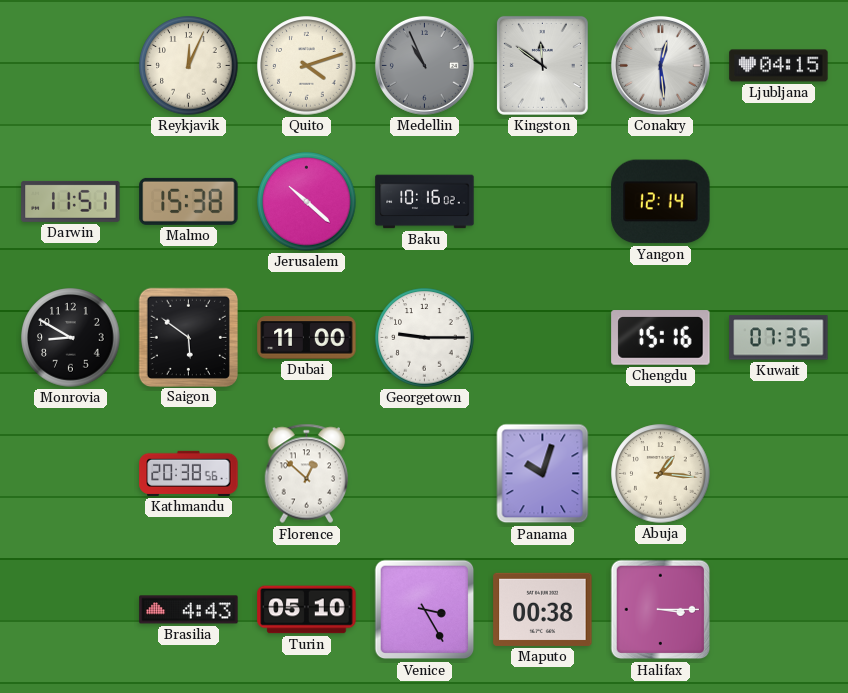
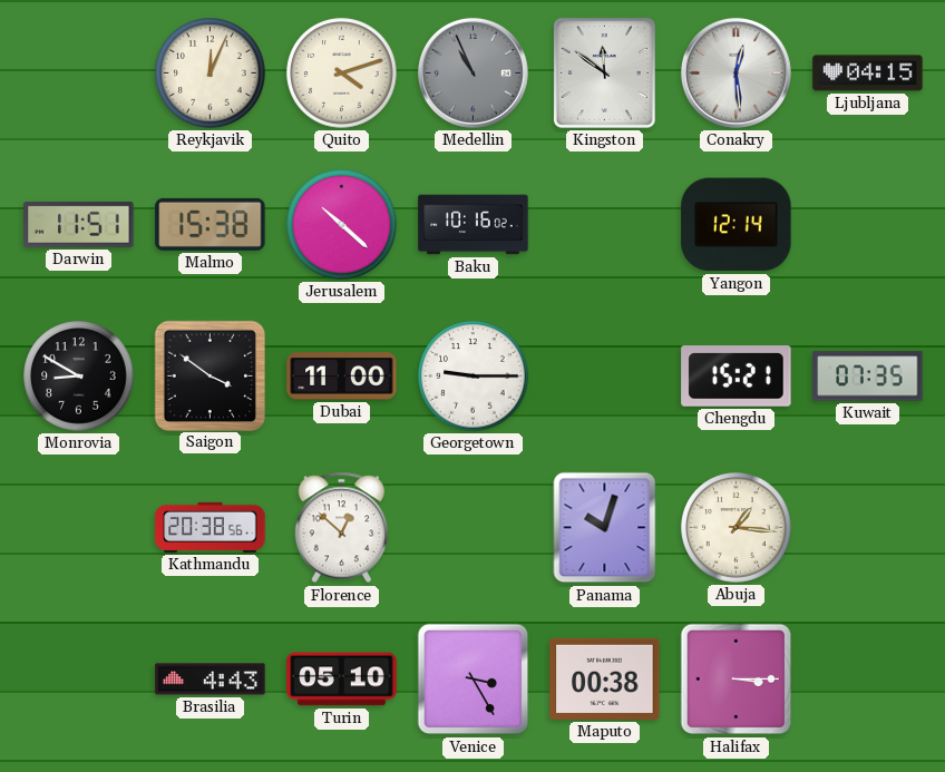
Saigon: 5:51 -> 3:51
Chengdu: 15:16 -> 15:21
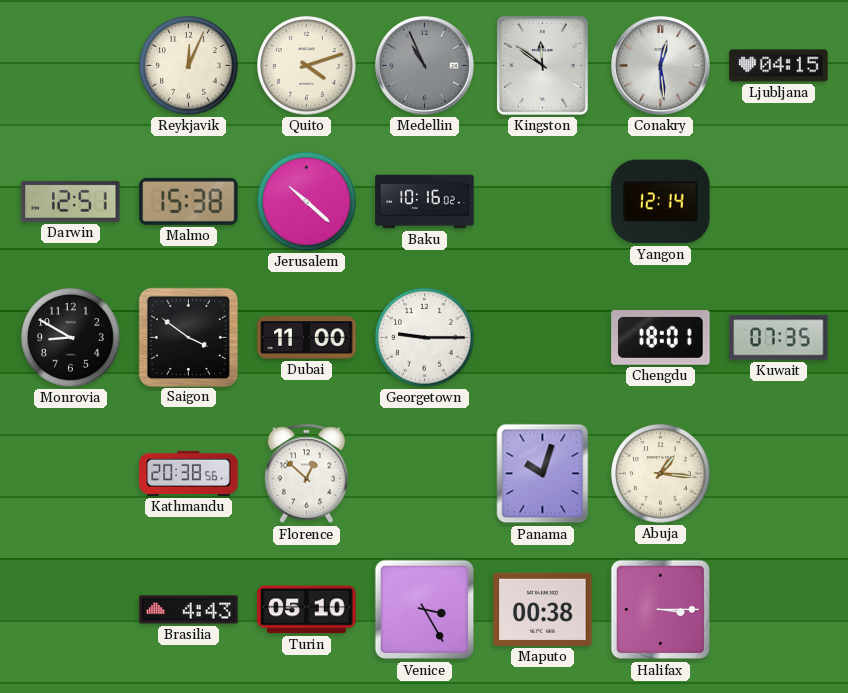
Darwin: 11:51 -> 12:51
Chengdu: 15:21 -> 18:01
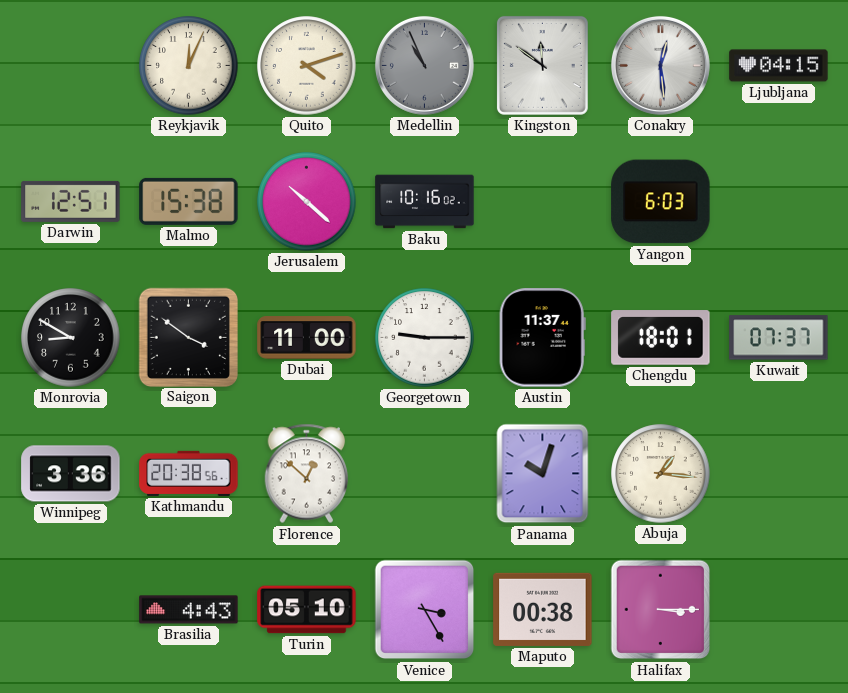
Yangon: 12:14 -> 6:03
Austin: none -> 11:37
Kuwait: 07:35 -> 07:37
Winnipeg: none -> 3:36
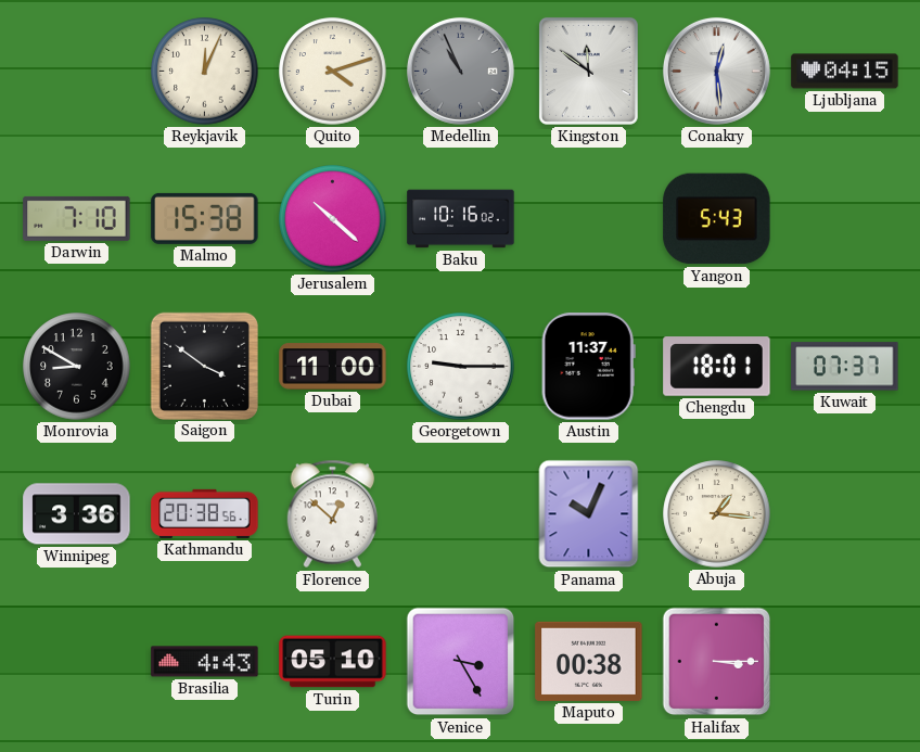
Darwin: 12:51 -> 7:10
Yangon: 6:03 -> 5:43
Panama: 10:03 -> 10:04
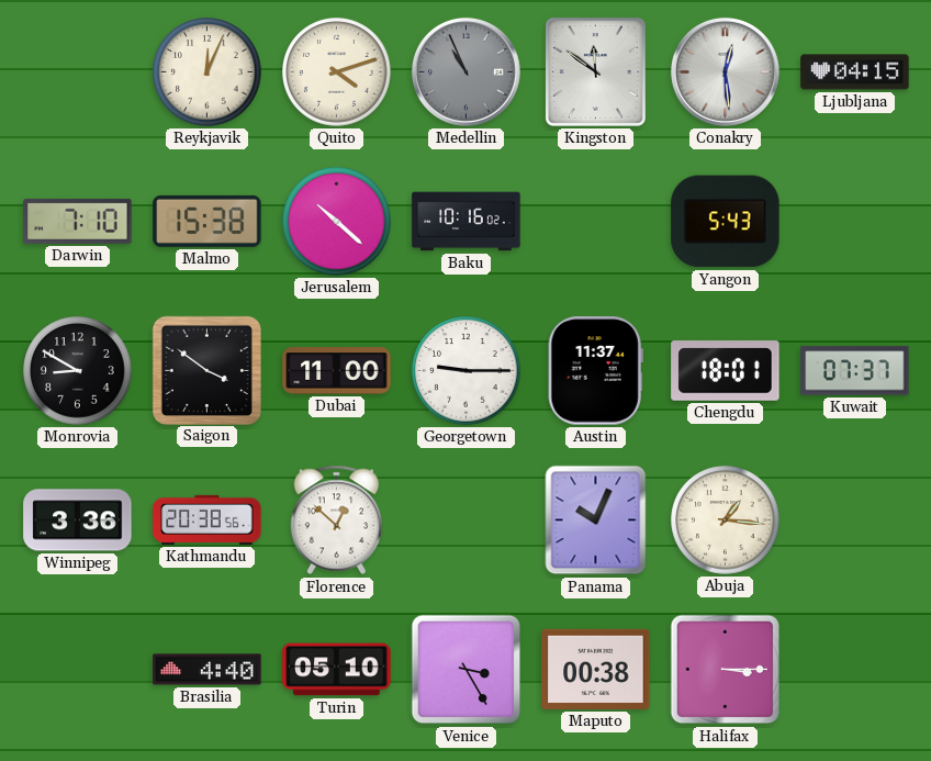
Brasilia: 4:43 -> 4:40
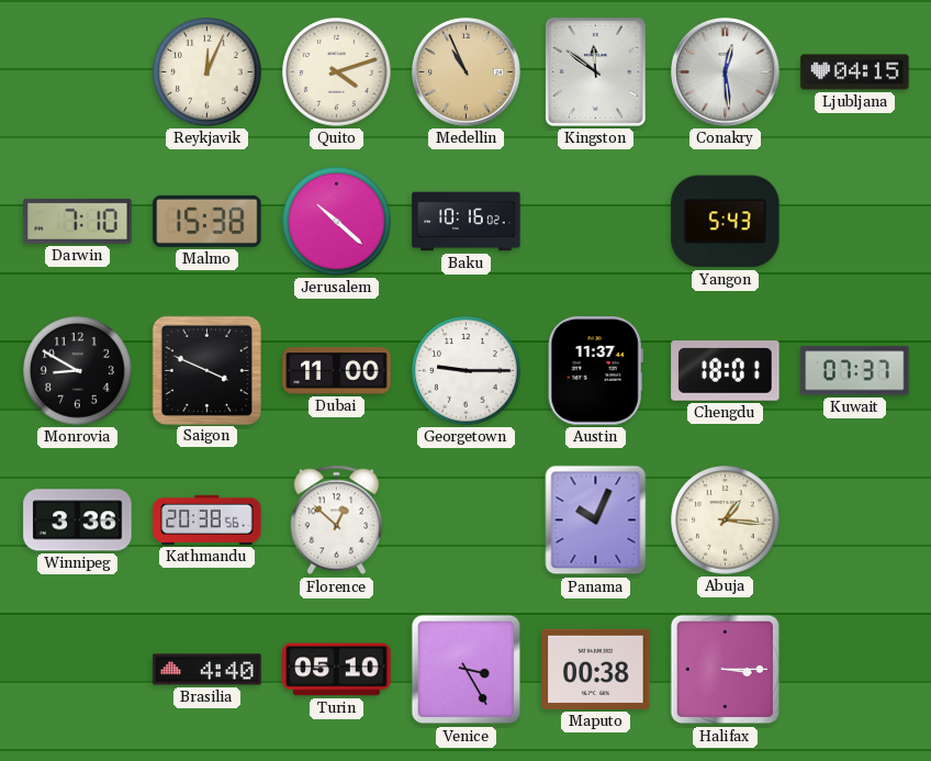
Medellin dial: grey -> champagne
Saigon: 3:51 -> 3:49
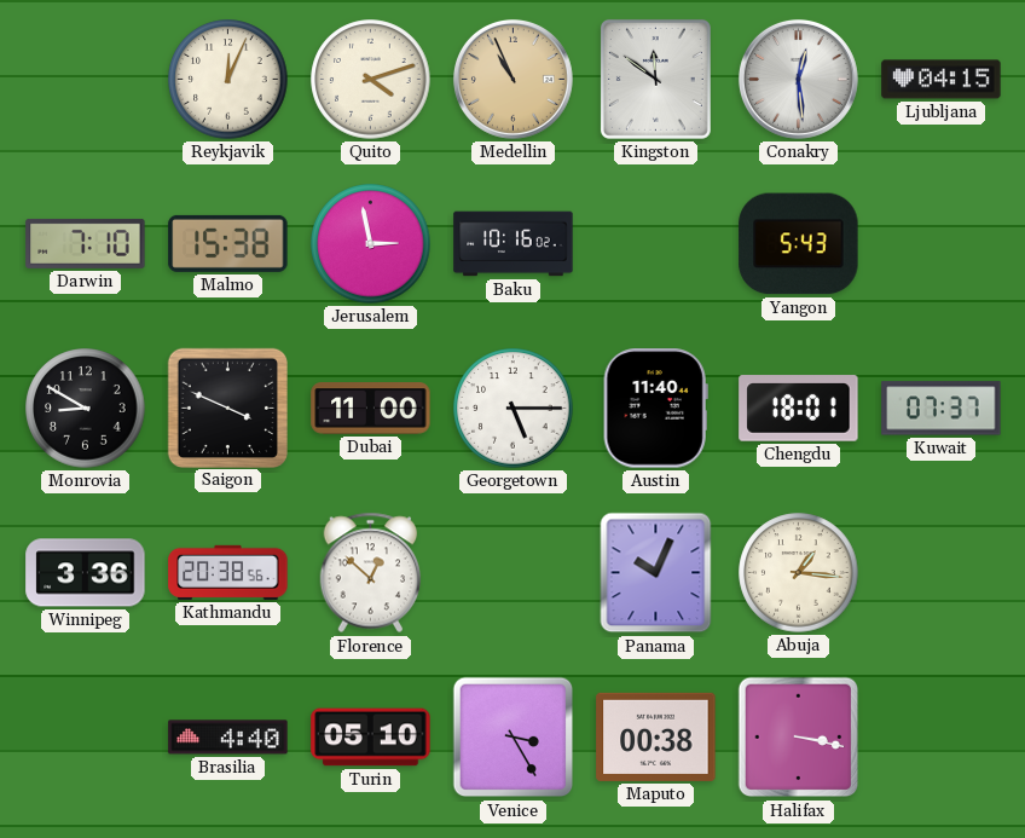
Jerusalem: 10:22 -> 2:58
Georgetown: 9:15 -> 5:15
Austin: 11:37 -> 11:40
Halifax: 3:15 -> 3:17
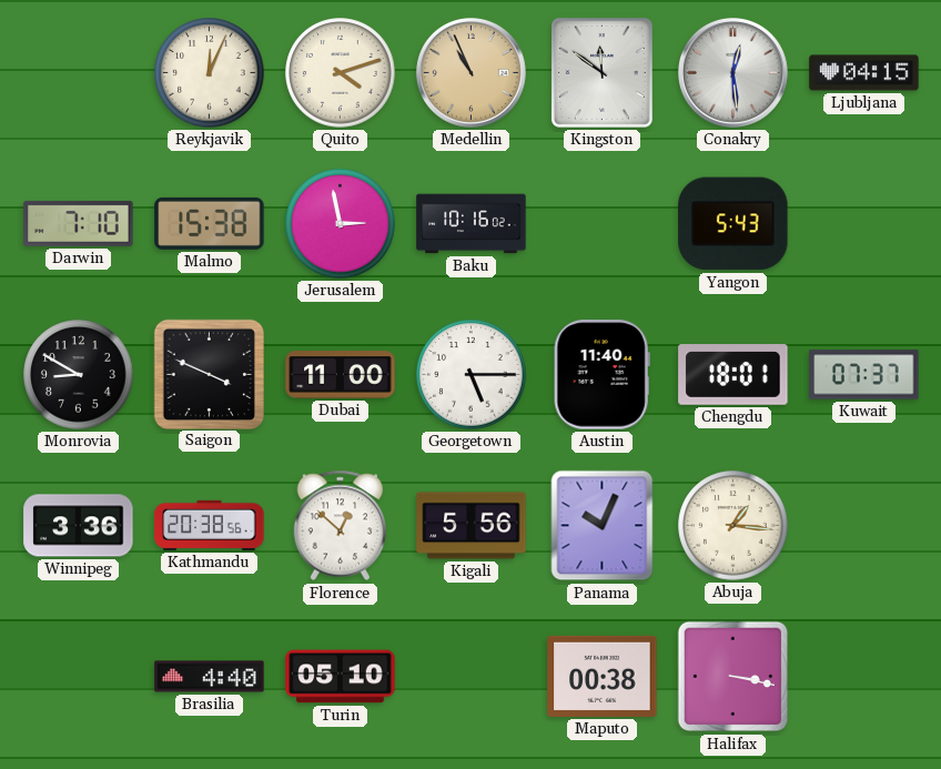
Kigali: none -> 5:56
Venice: 3:25 -> none
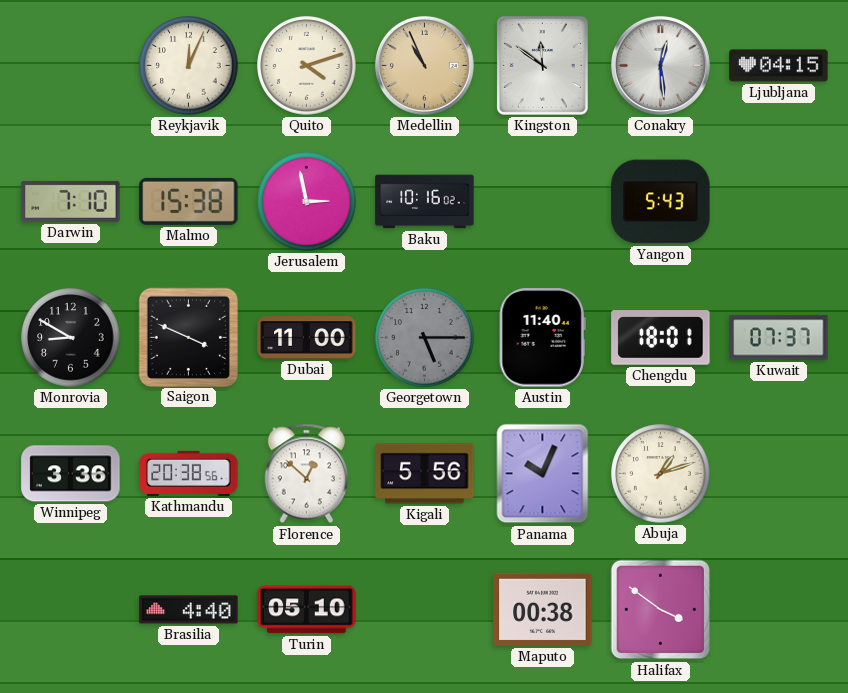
Georgetown dial: white -> grey
Abuja: 1:16 -> 1:12
Halifax: 3:17 -> 3:51
